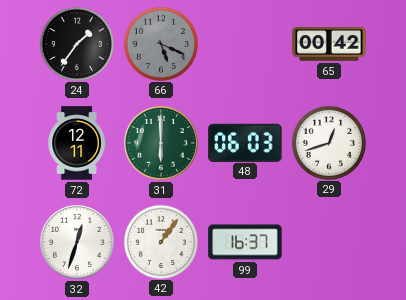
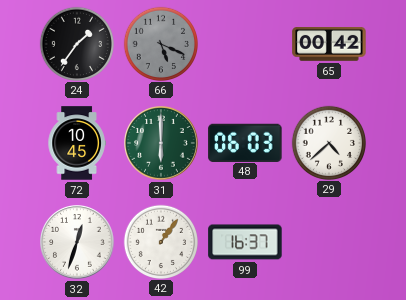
72: 12:11 -> 10:45
29: 12:42 -> 4:38
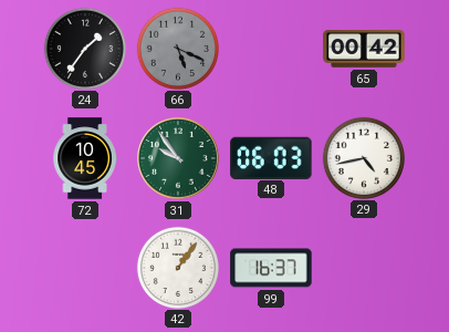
31: 6:00 -> 9:54
29: 4:38 -> 4:43
32: 12:33 -> none
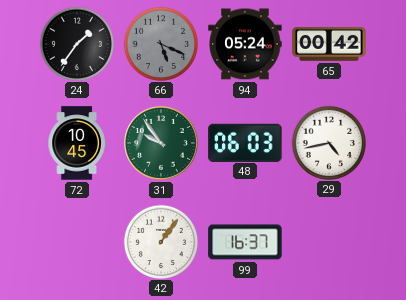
94: none -> 05:24
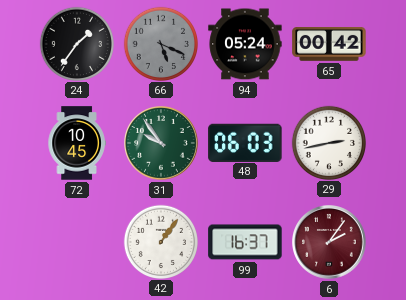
29: 4:43 -> 2:43
6: none -> 2:06
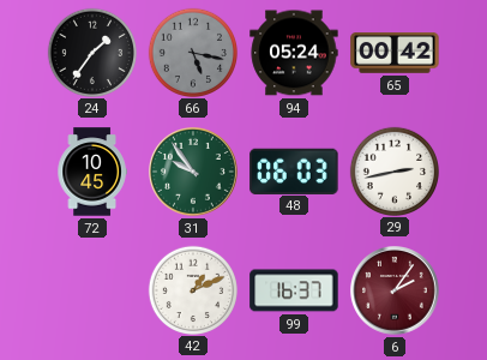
66: 5:19 -> 5:17
42: 1:06 -> 1:11
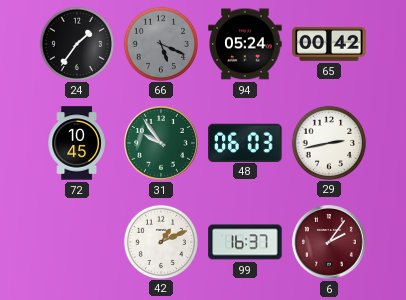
66: 5:17 -> 5:19
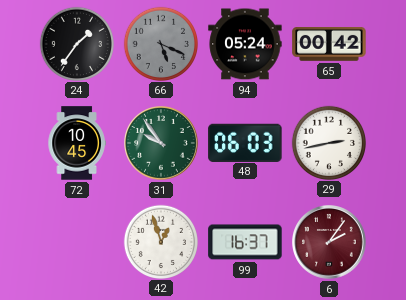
42: 1:11 -> 12:57
